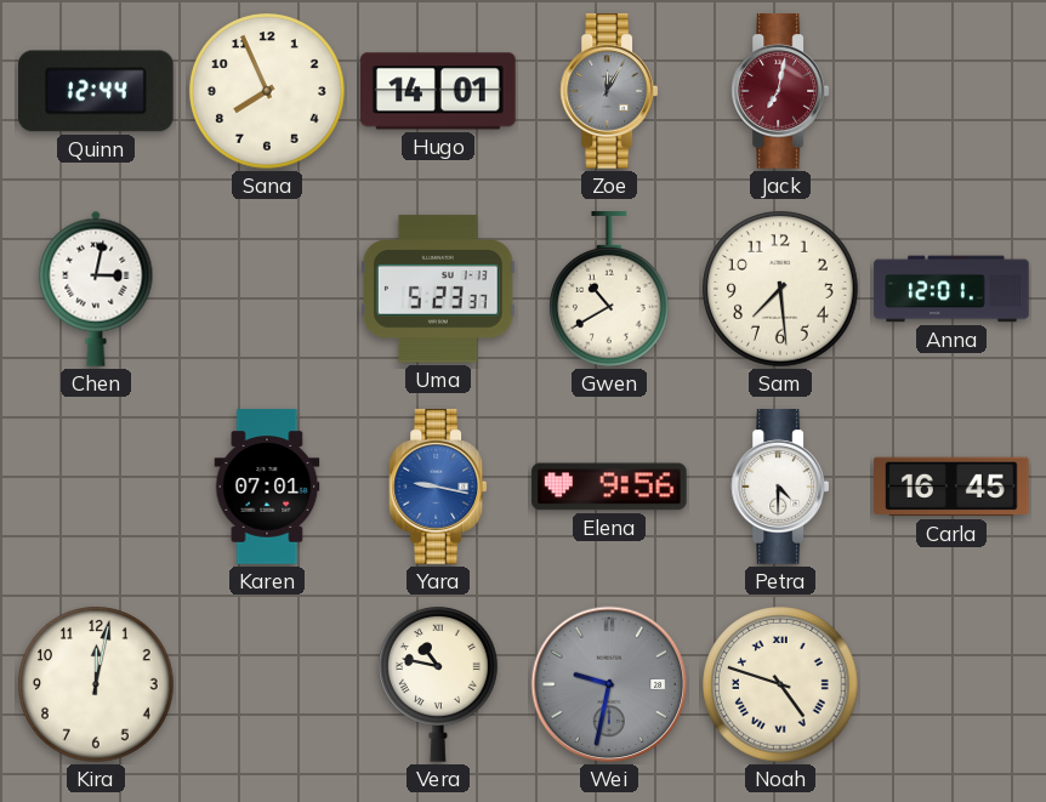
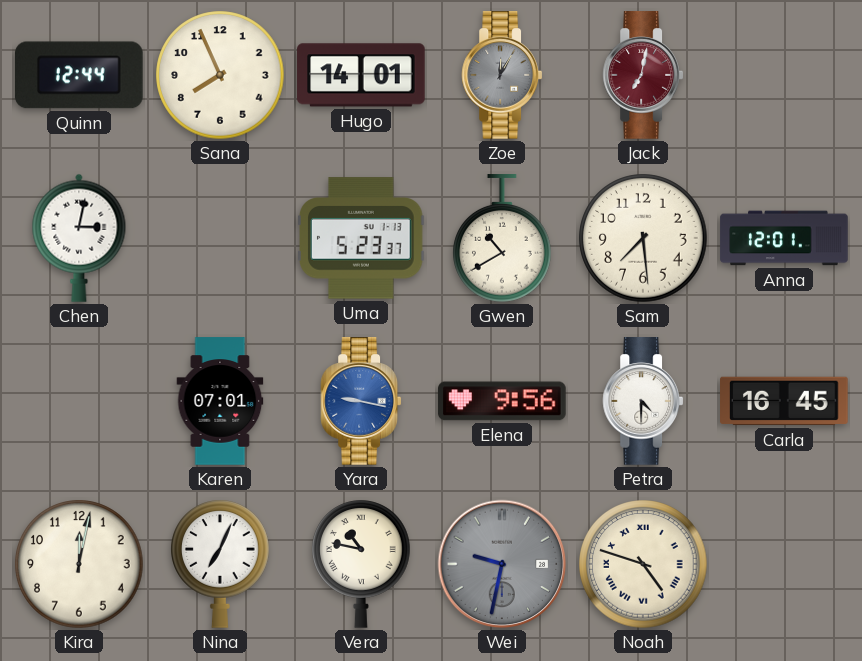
Nina: none -> 7:04
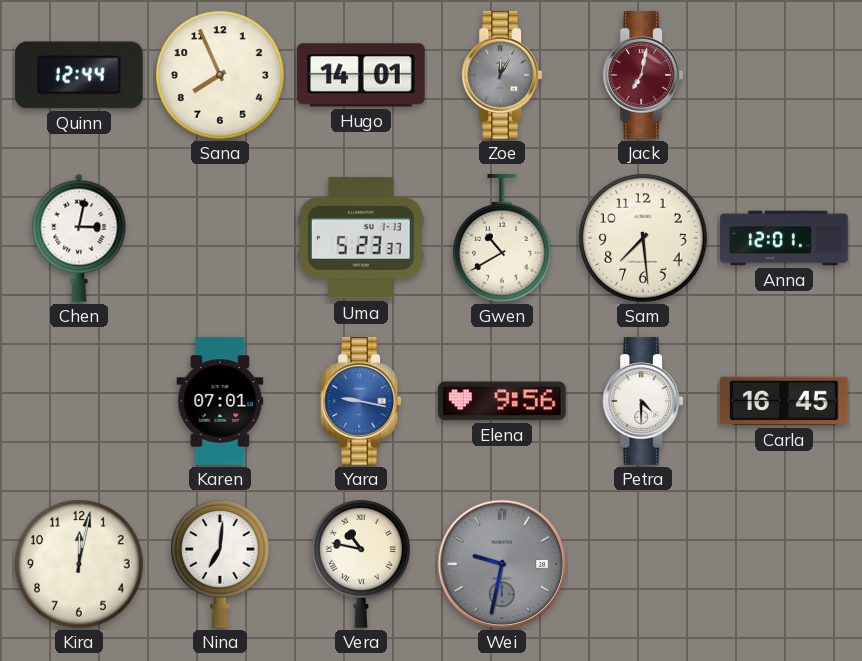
Nina: 7:04 -> 7:01
Noah: 4:48 -> none
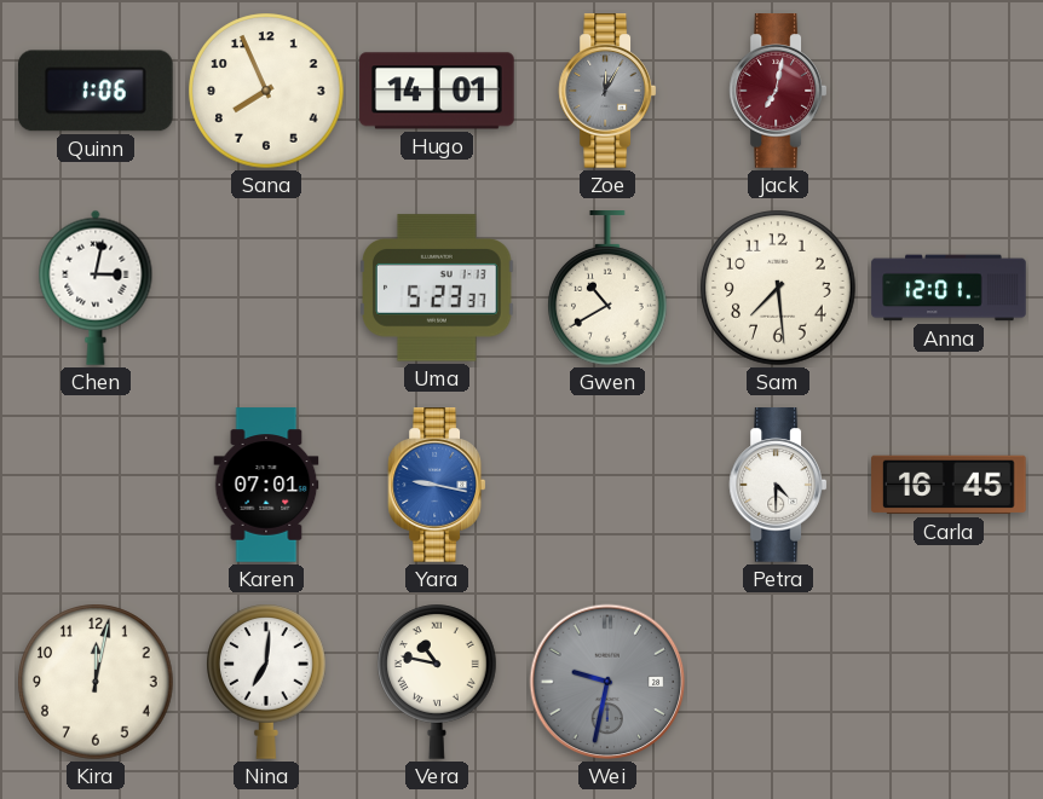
Quinn: 12:44 -> 1:06
Elena: 9:56 -> none
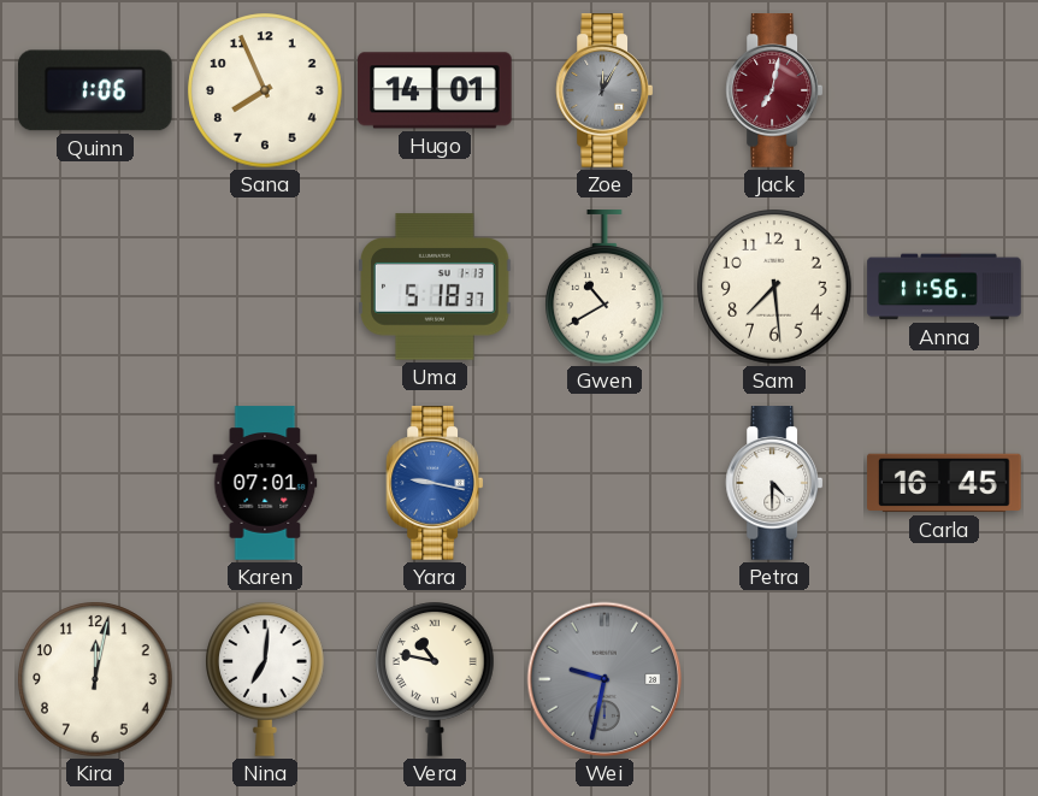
Chen: 3:02 -> none
Uma: 5:23 -> 5:18
Anna: 12:01 -> 11:56
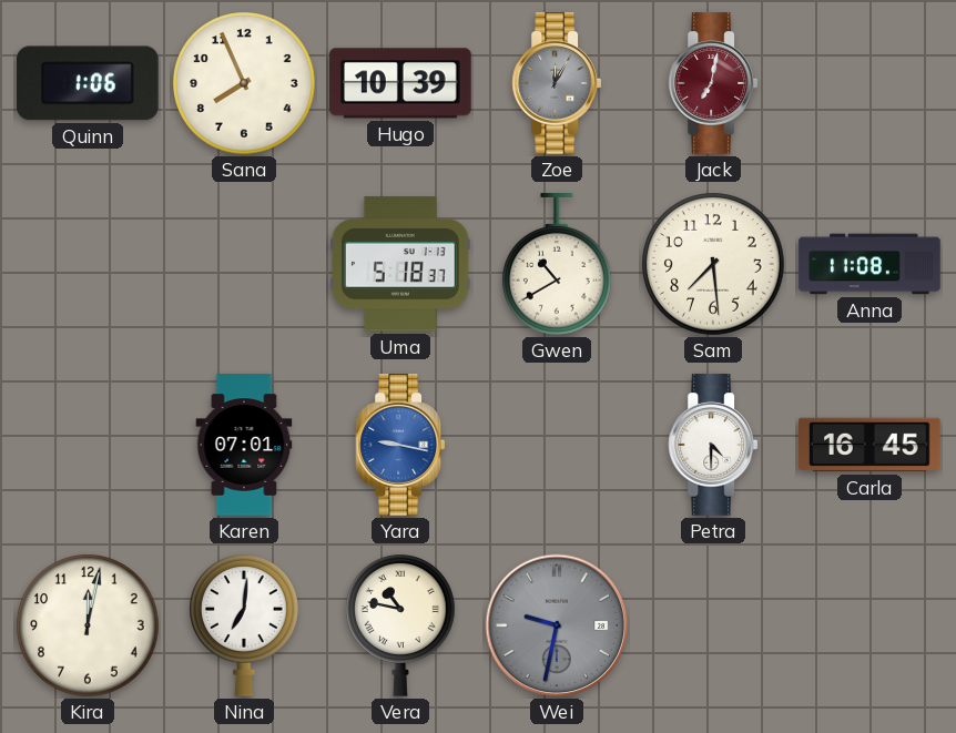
Hugo: 14:01 -> 10:39
Anna: 11:56 -> 11:08
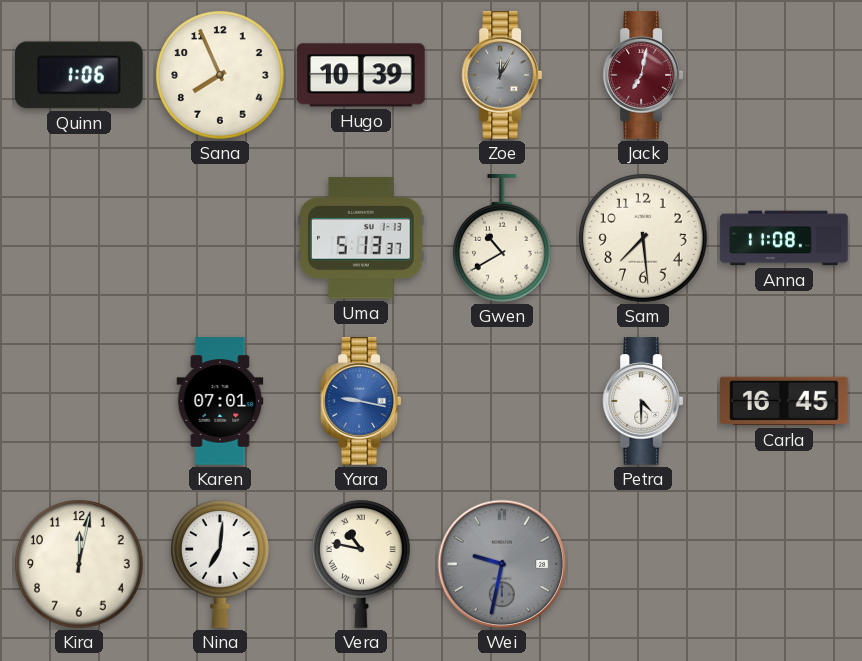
Uma: 5:18 -> 5:13
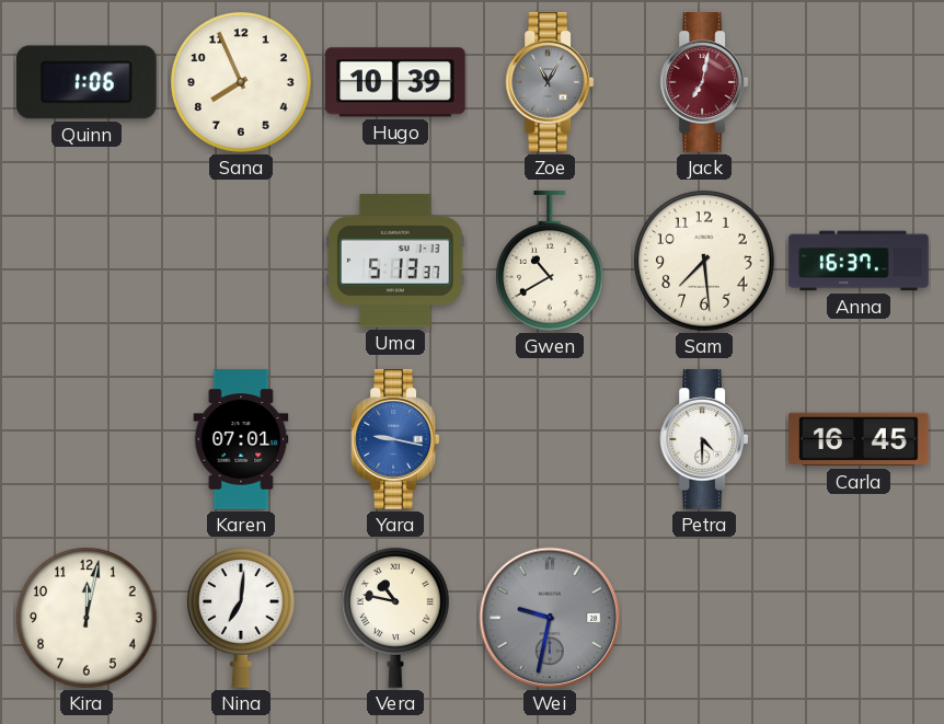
Zoe: 12:05 -> 11:05
Anna: 11:08 -> 16:37
